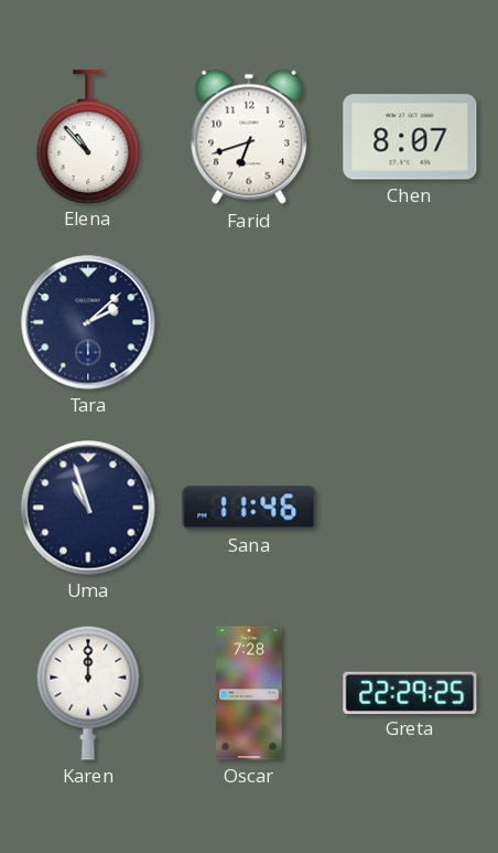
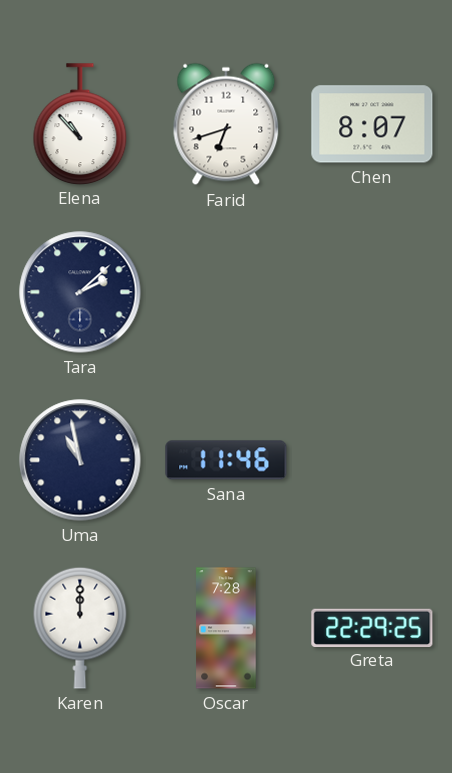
Uma: 10:57 -> 10:58
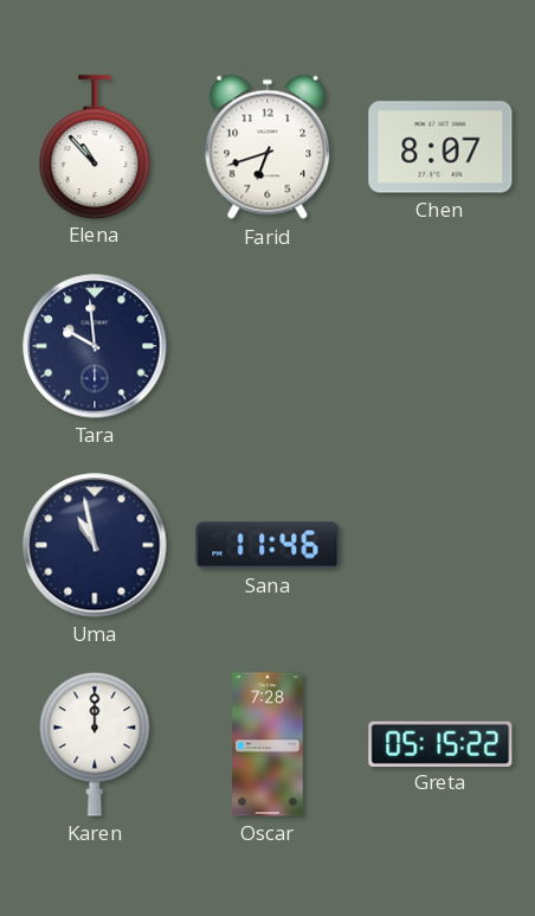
Tara: 2:08 -> 9:59
Greta: 22:29 -> 05:15
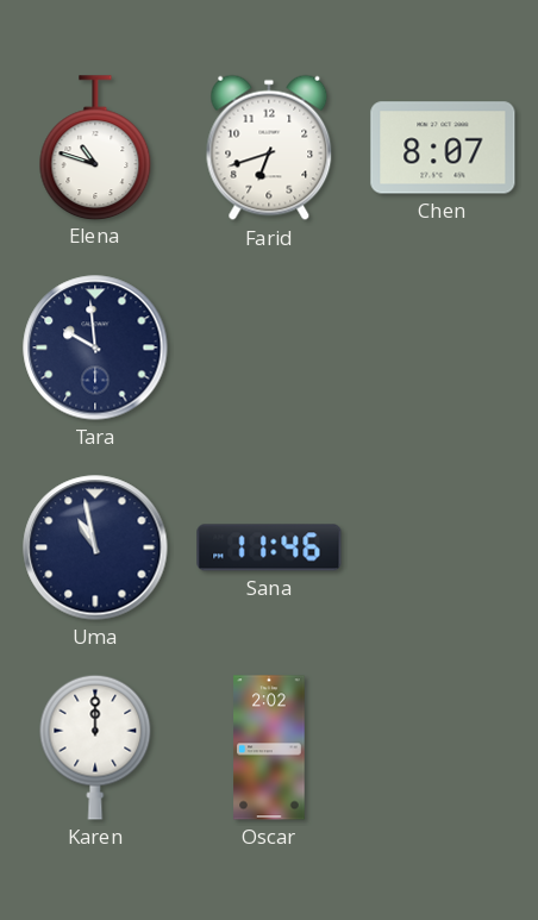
Elena: 10:53 -> 10:48
Oscar: 7:28 -> 2:02
Greta: 05:15 -> none
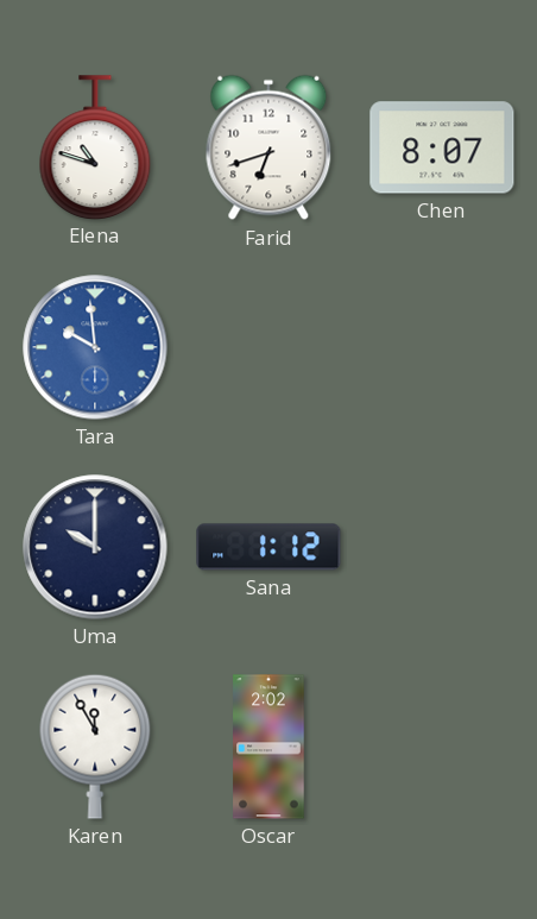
Tara dial: navy -> blue
Uma: 10:58 -> 10:00
Sana: 11:46 -> 1:12
Karen: 12:00 -> 11:55
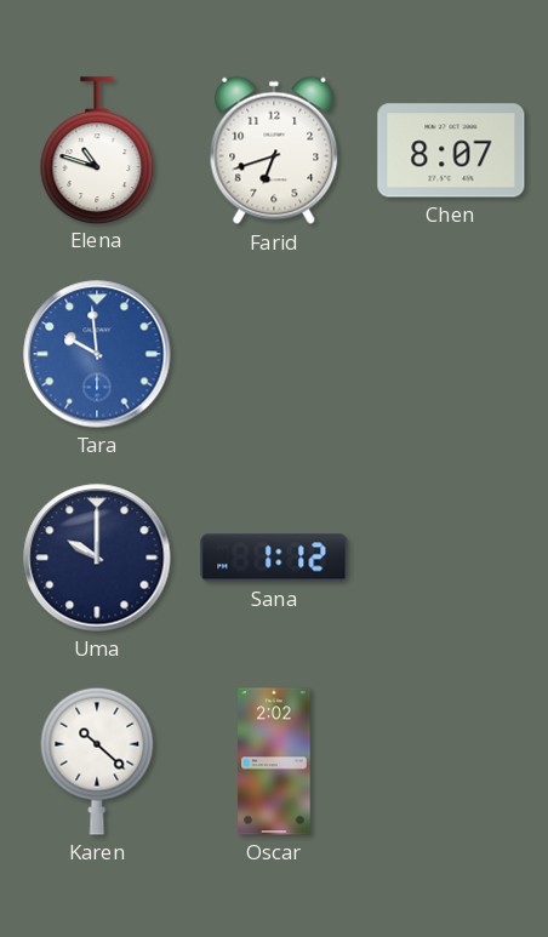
Karen: 11:55 -> 10:22
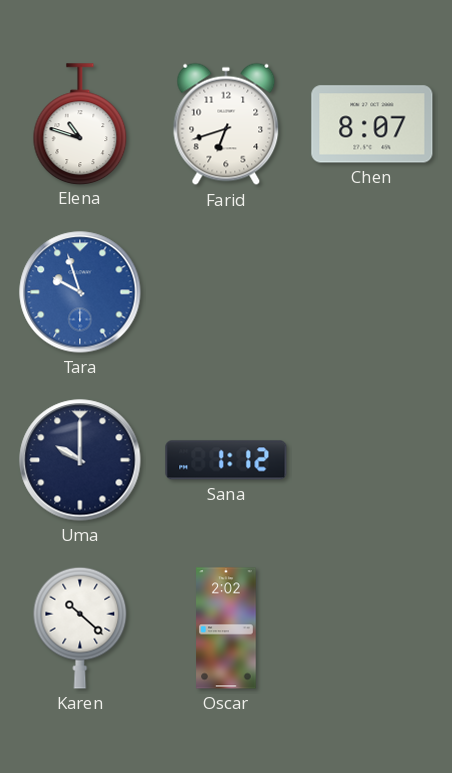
Tara: 9:59 -> 9:57
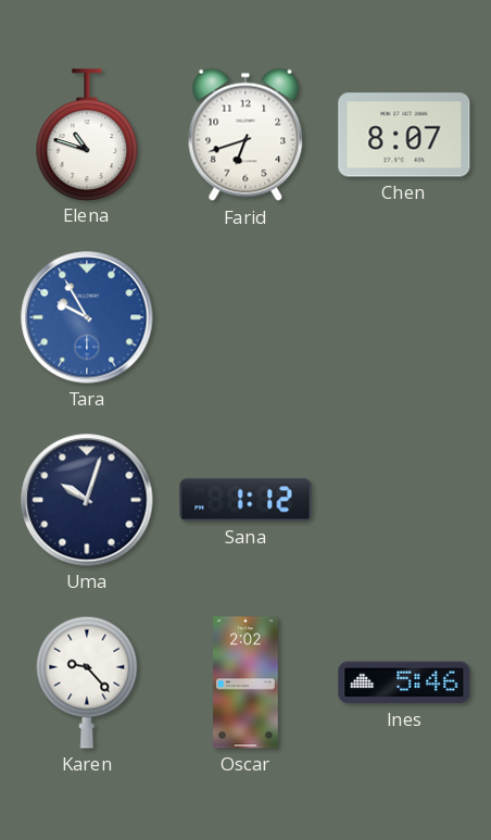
Tara: 9:57 -> 9:55
Uma: 10:00 -> 10:03
Karen: 10:22 -> 9:23
Ines: none -> 5:46
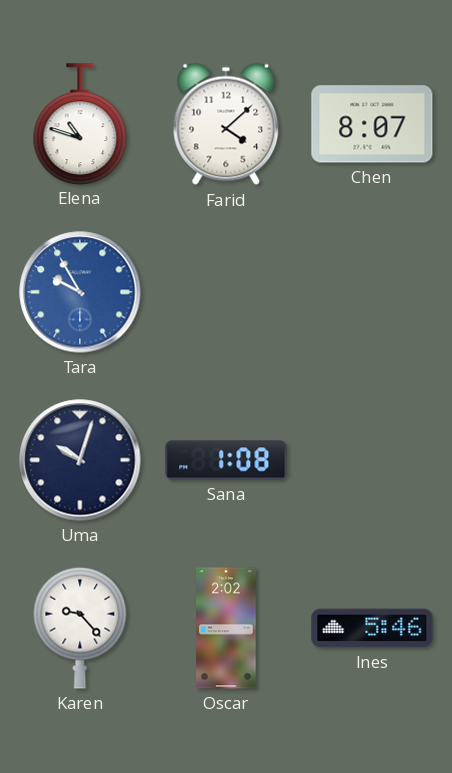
Farid: 6:42 -> 4:08
Sana: 1:12 -> 1:08
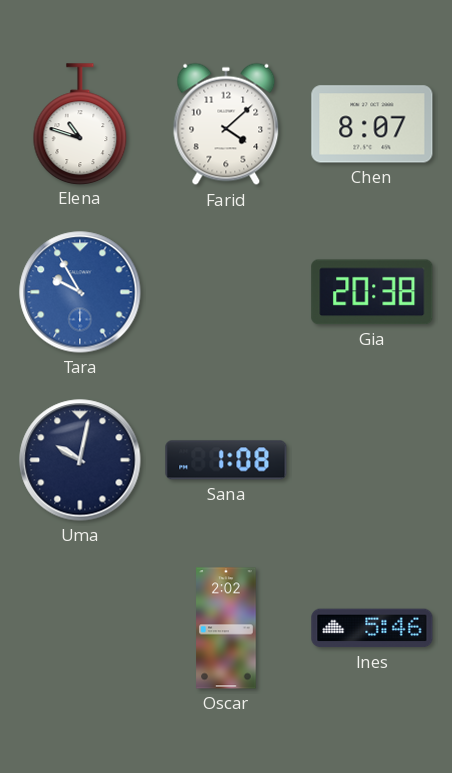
Gia: none -> 20:38
Uma: 10:03 -> 10:02
Karen: 9:23 -> none
